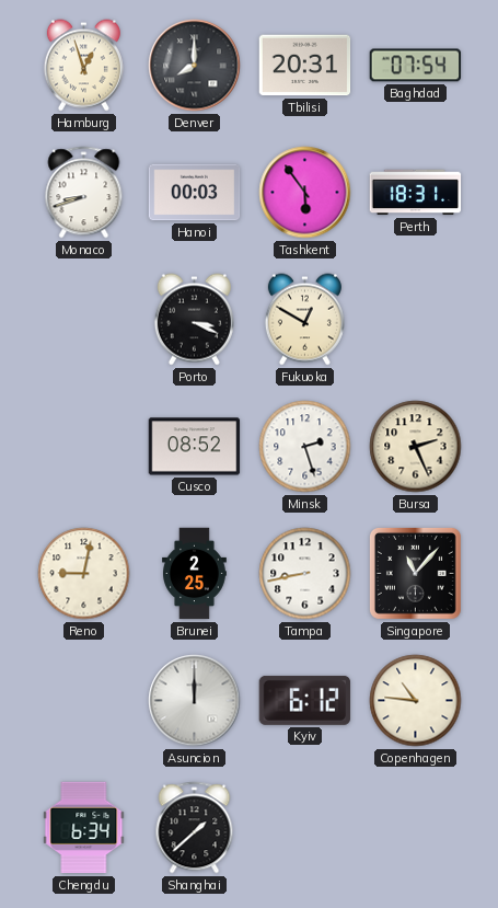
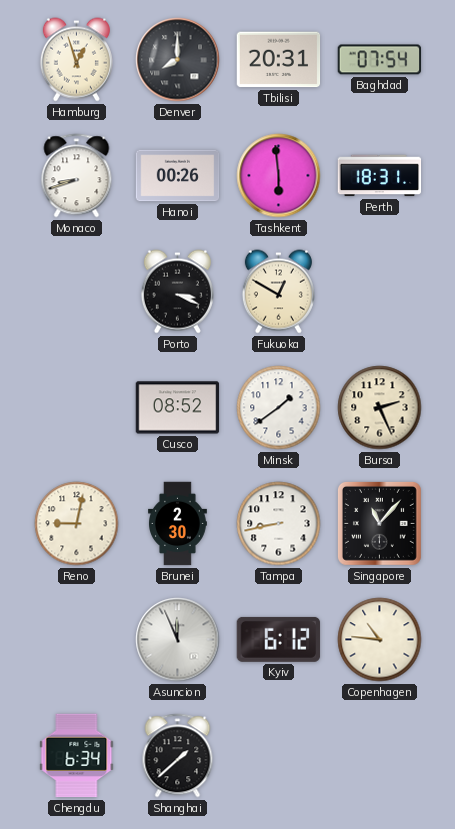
Hanoi: 00:03 -> 00:26
Tashkent: 5:54 -> 5:59
Minsk: 2:27 -> 1:39
Brunei: 2:25 -> 2:30
Asuncion: 12:00 -> 11:56
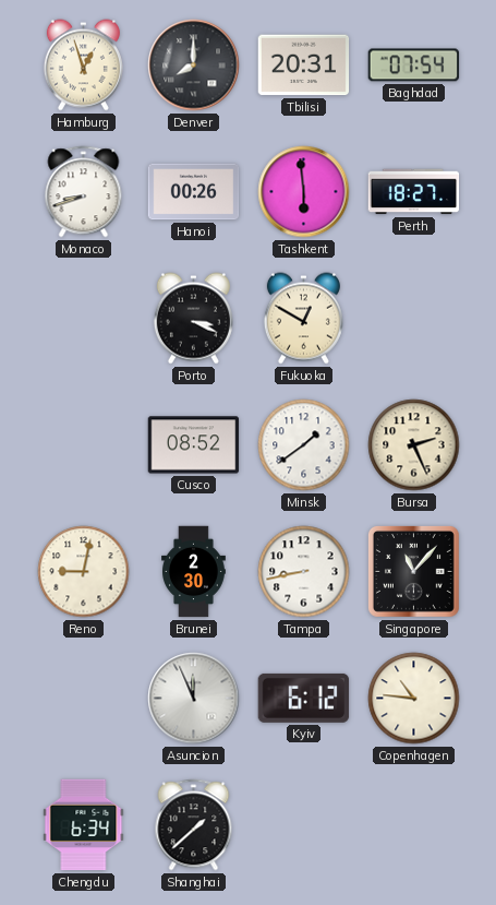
Perth: 18:31 -> 18:27
